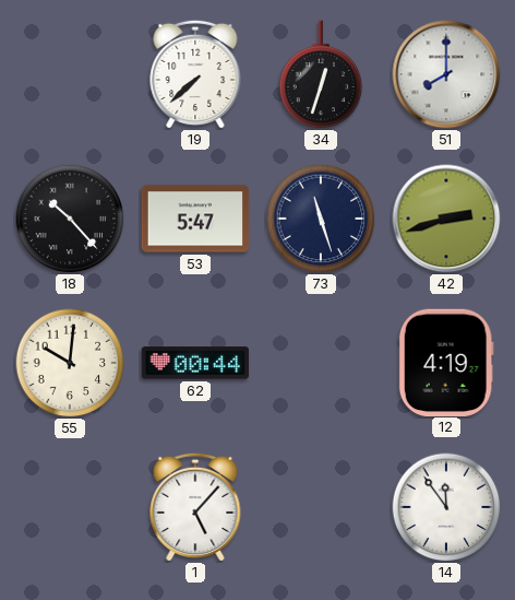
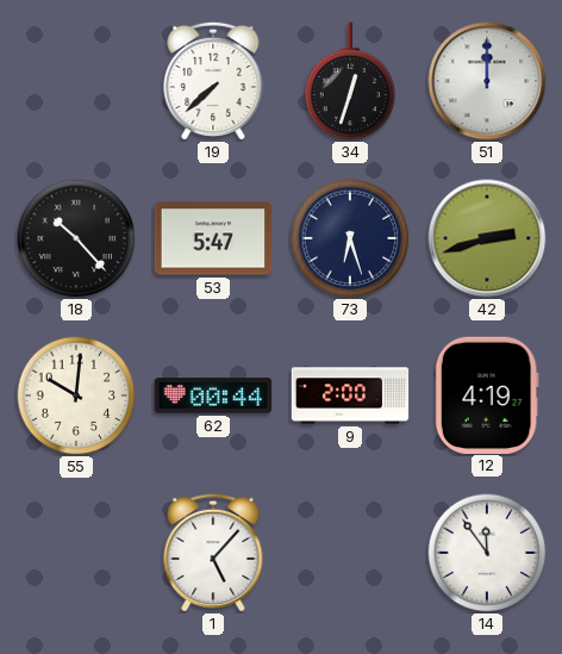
51: 8:00 -> 12:00
73: 11:27 -> 6:27
9: none -> 2:00
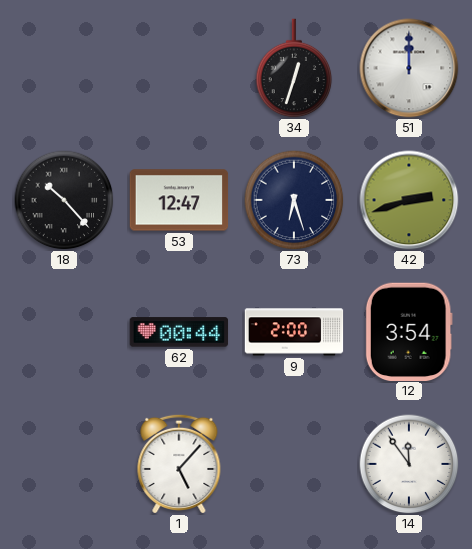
19: 7:38 -> none
53: 5:47 -> 12:47
55: 10:01 -> none
12: 4:19 -> 3:54
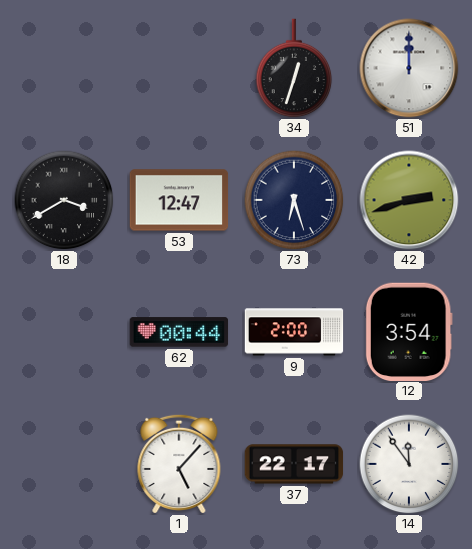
18: 10:23 -> 3:40
37: none -> 22:17
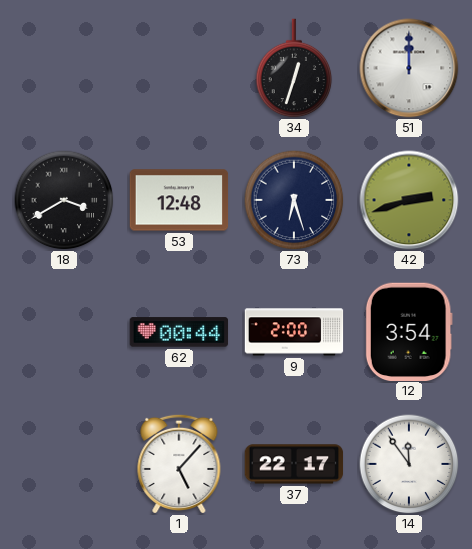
53: 12:47 -> 12:48
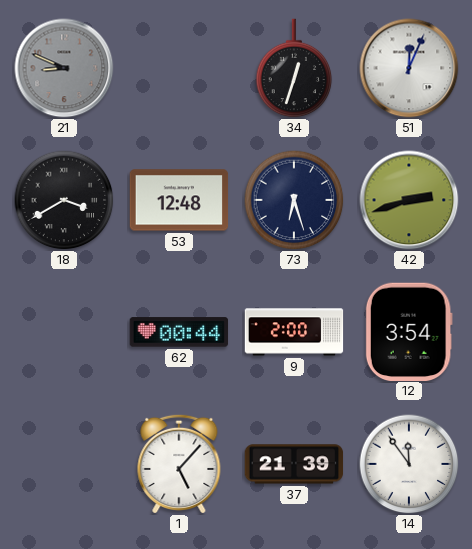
21: none -> 8:49
51: 12:00 -> 12:04
37: 22:17 -> 21:39
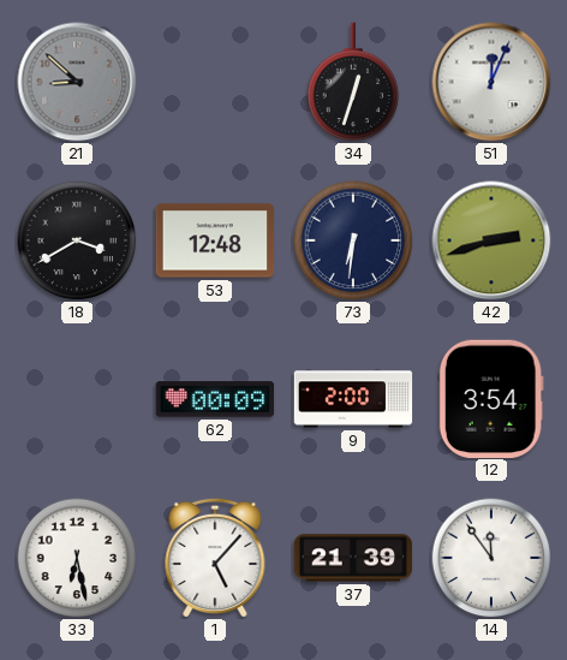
21: 8:49 -> 8:52
73: 6:27 -> 6:31
62: 00:44 -> 00:09
33: none -> 6:28
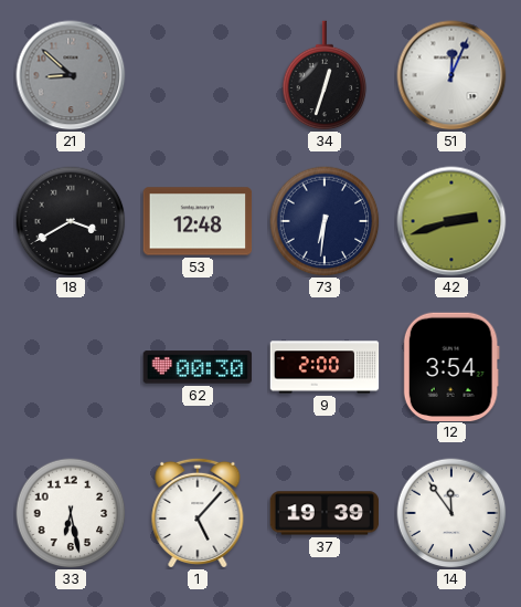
62: 00:09 -> 00:30
37: 21:39 -> 19:39
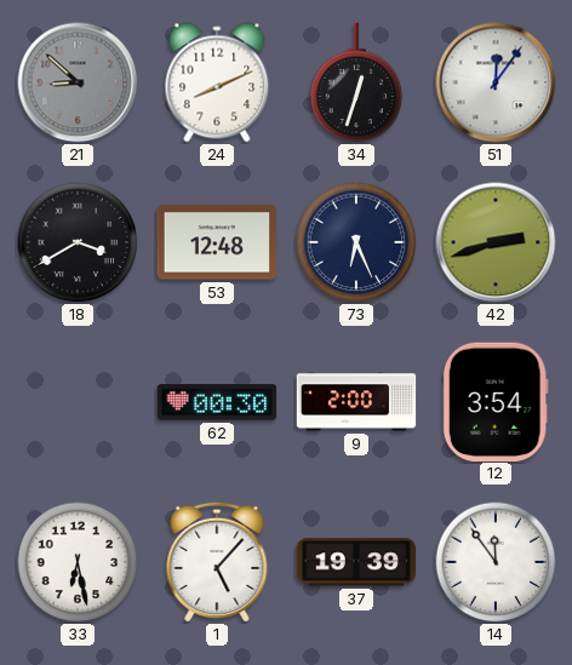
24: none -> 8:11
51: 12:04 -> 12:06
73: 6:31 -> 6:26
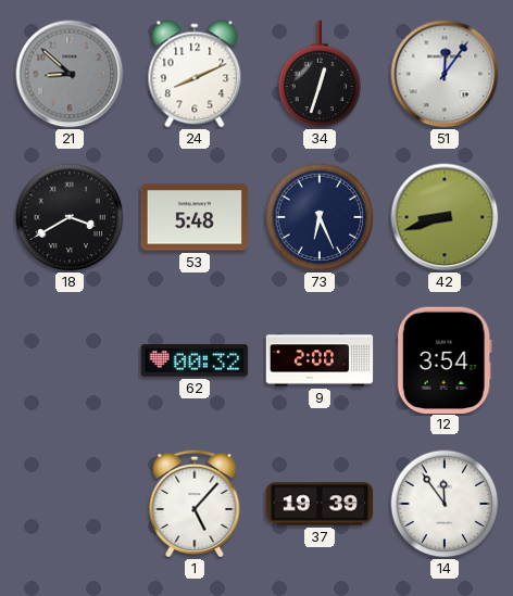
53: 12:48 -> 5:48
42: 2:42 -> 8:42
62: 00:30 -> 00:32
33: 6:28 -> none
